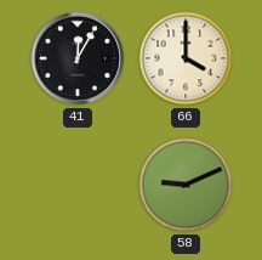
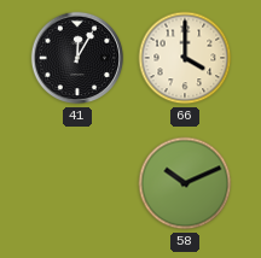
58: 9:11 -> 10:11
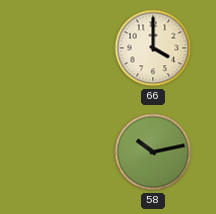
41: 12:05 -> none
58: 10:11 -> 10:13
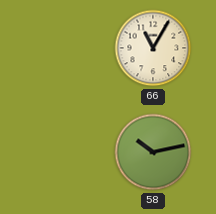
66: 4:00 -> 11:05
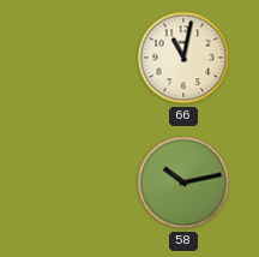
66: 11:05 -> 11:02
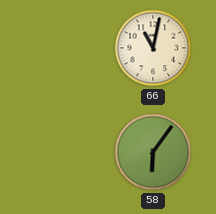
58: 10:13 -> 6:06
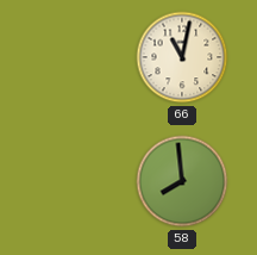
58: 6:06 -> 7:59
